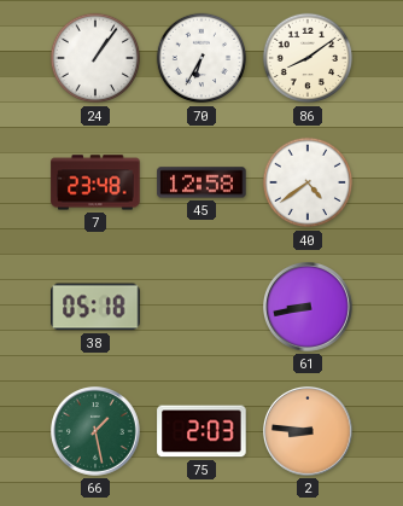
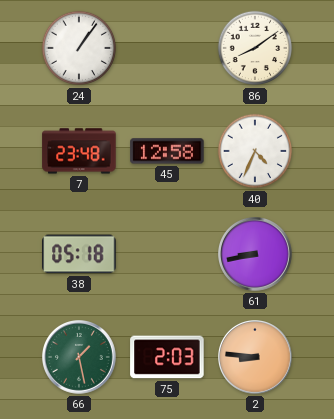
70: 6:35 -> none
40: 4:39 -> 4:34
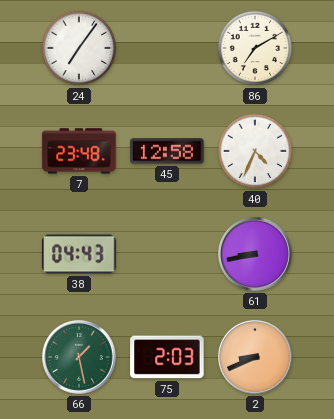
24: 1:06 -> 7:06
86: 8:09 -> 7:10
38: 05:18 -> 04:43
2: 8:46 -> 8:41
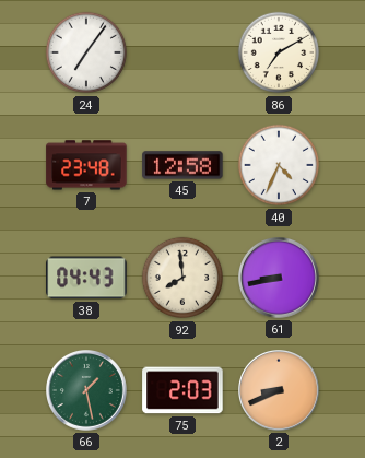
92: none -> 7:59
